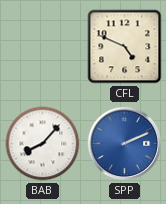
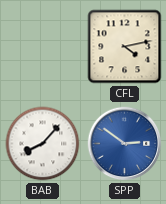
CFL: 4:49 -> 4:13
SPP: 2:11 -> 2:51
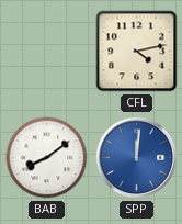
BAB: 8:07 -> 8:09
SPP: 2:51 -> 12:01
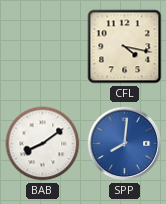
CFL: 4:13 -> 4:17
SPP: 12:01 -> 8:01
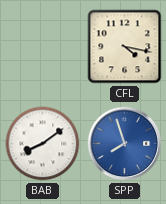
SPP: 8:01 -> 7:57
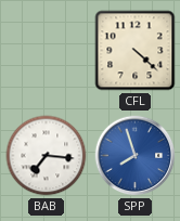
CFL: 4:17 -> 4:22
BAB: 8:09 -> 7:16
